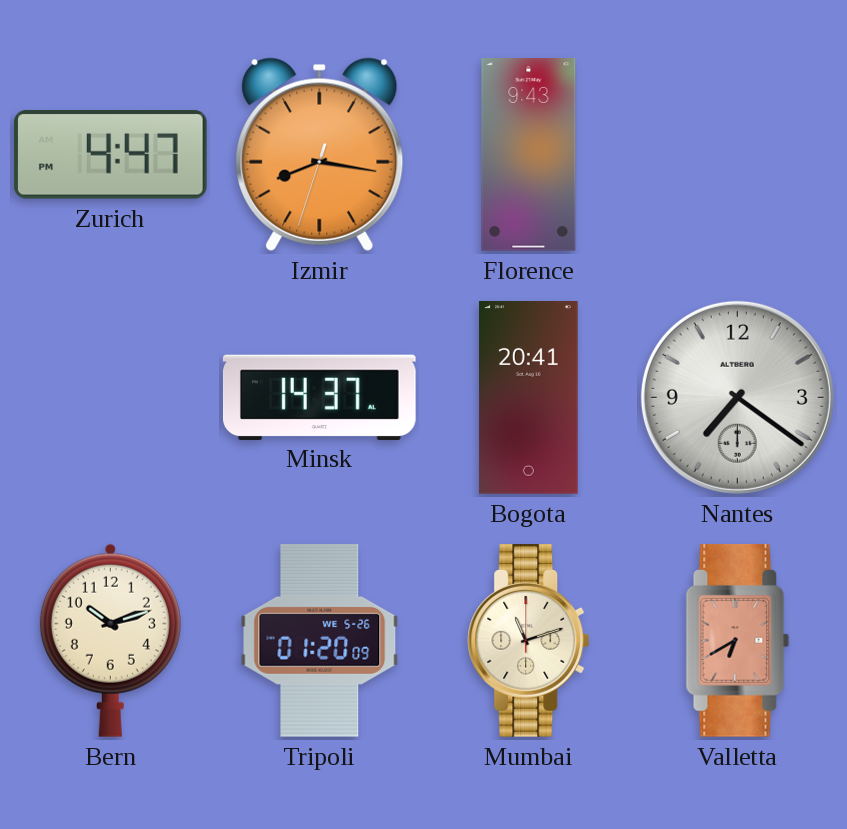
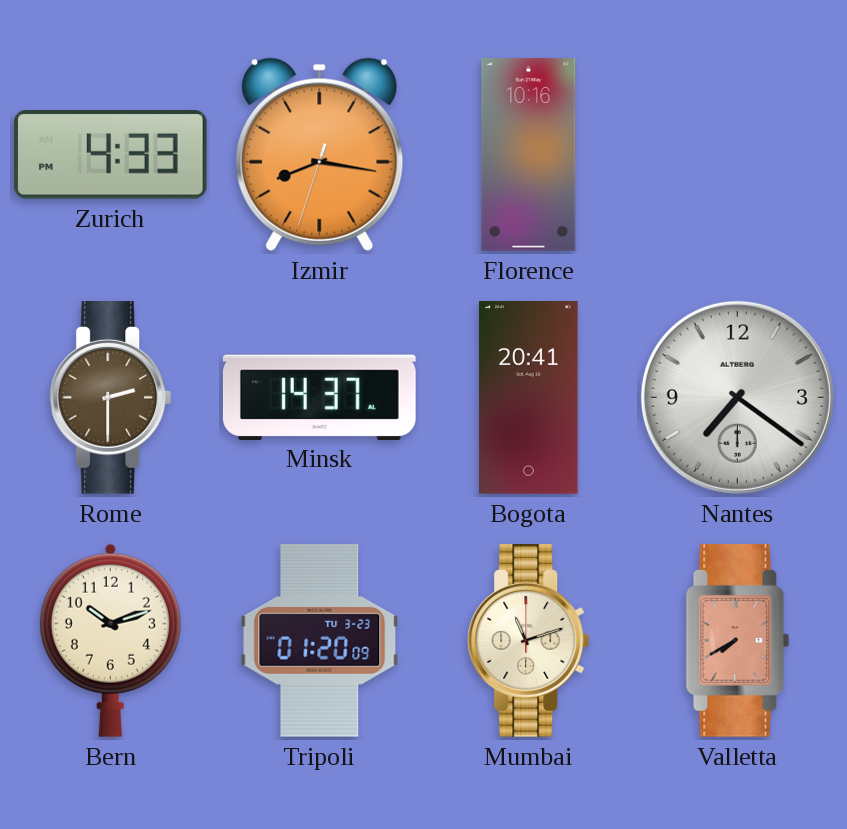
Zurich: 4:47 -> 4:33
Florence: 9:43 -> 10:16
Rome: none -> 2:30
Tripoli date: WE 5-26 -> TU 3-23
Valletta: 6:40 -> 7:40
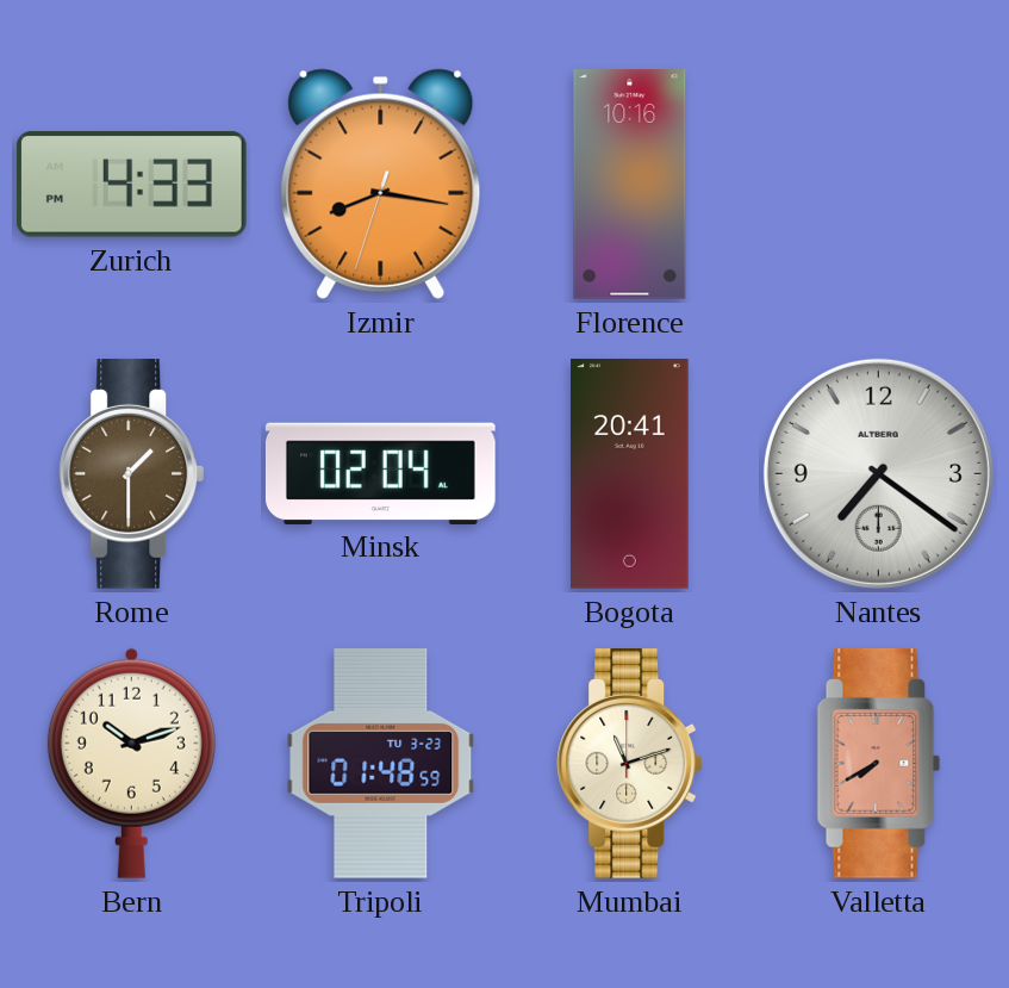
Rome: 2:30 -> 1:30
Minsk: 14:37 -> 02:04
Tripoli: 01:20 -> 01:48
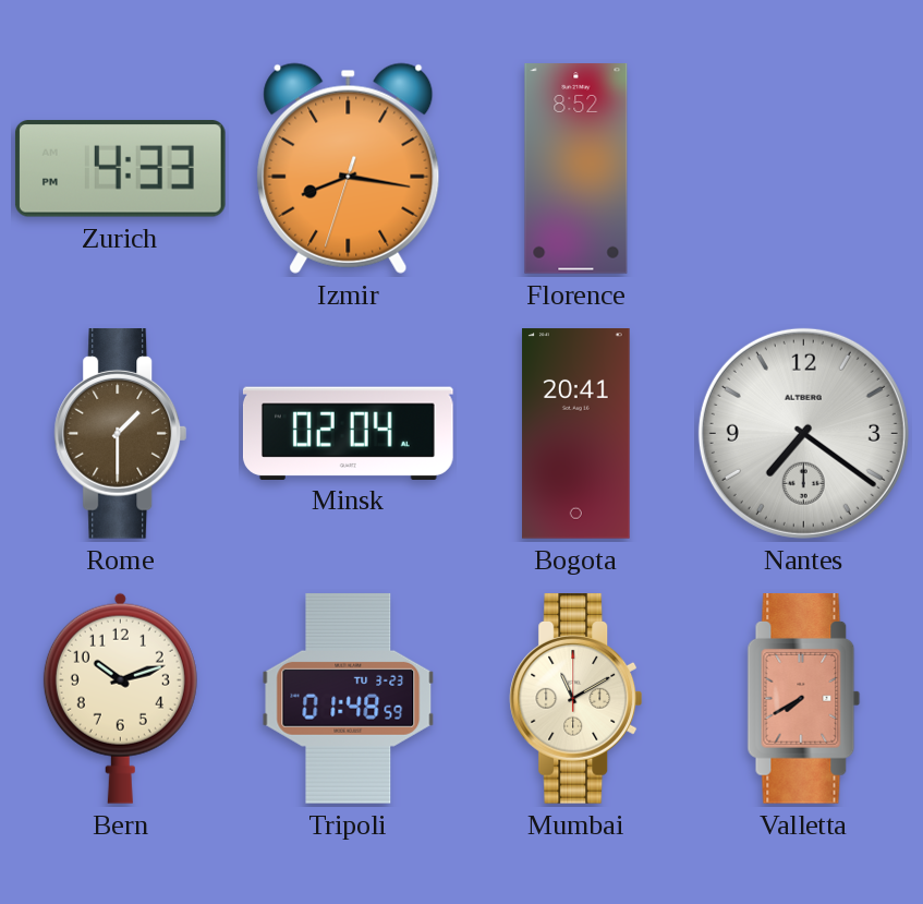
Florence: 10:16 -> 8:52
Mumbai: 11:12 -> 11:10
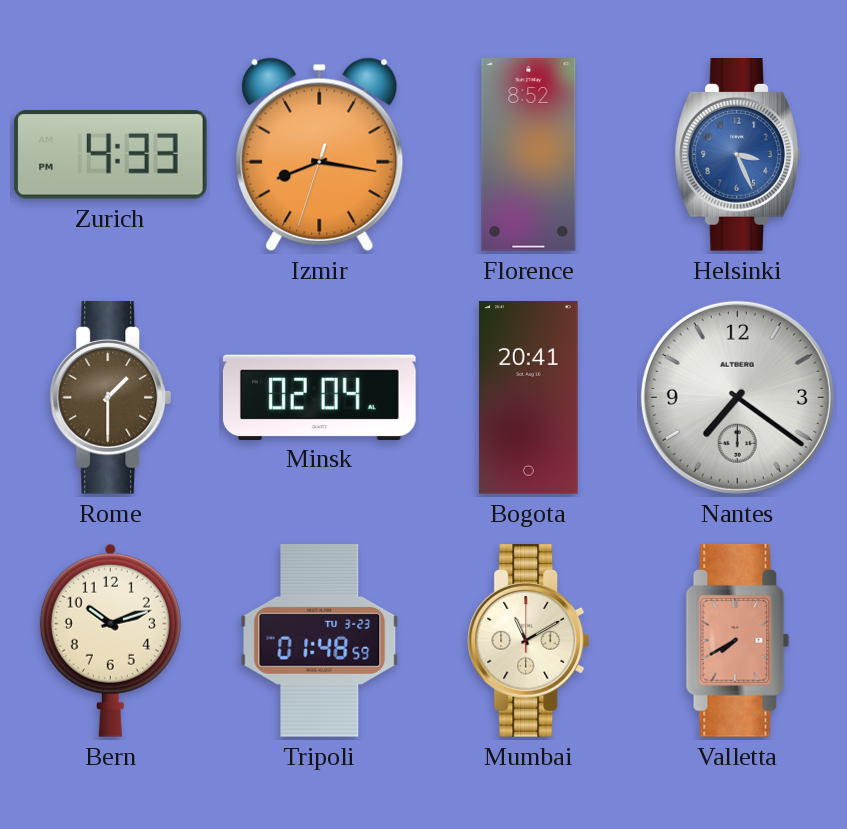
Helsinki: none -> 3:26
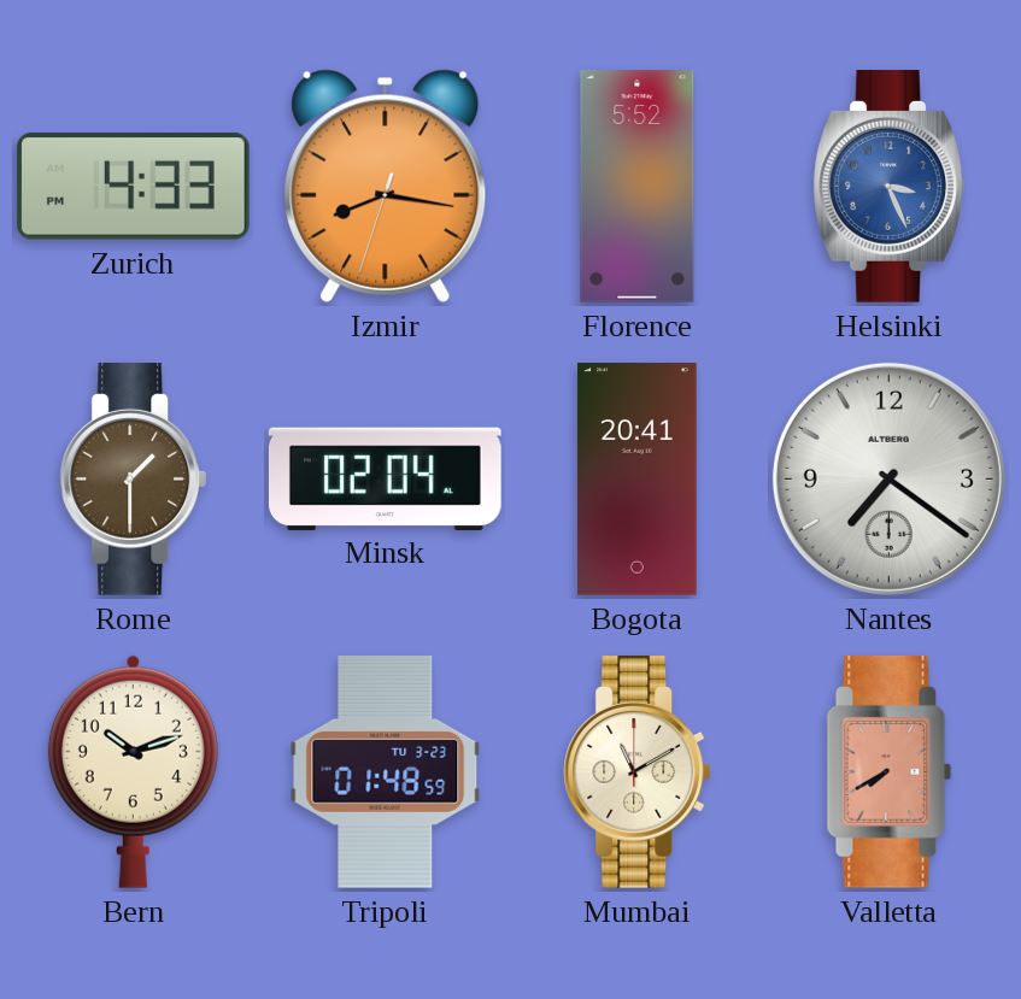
Florence: 8:52 -> 5:52
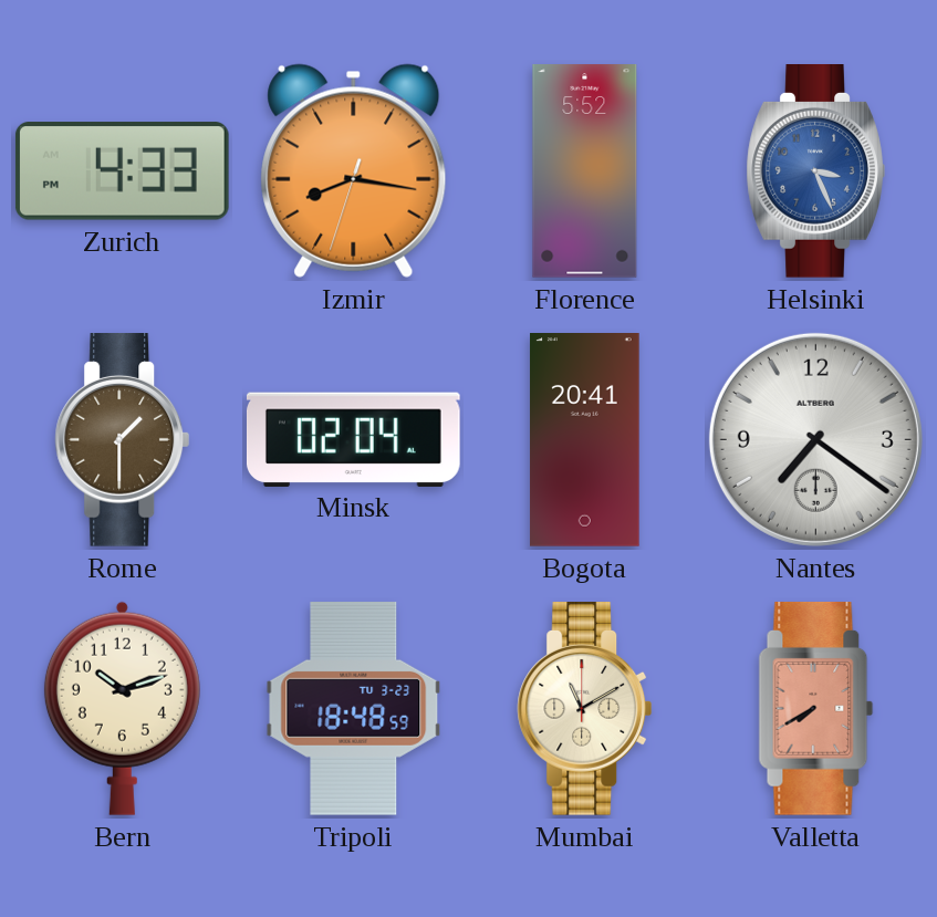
Tripoli: 01:48 -> 18:48
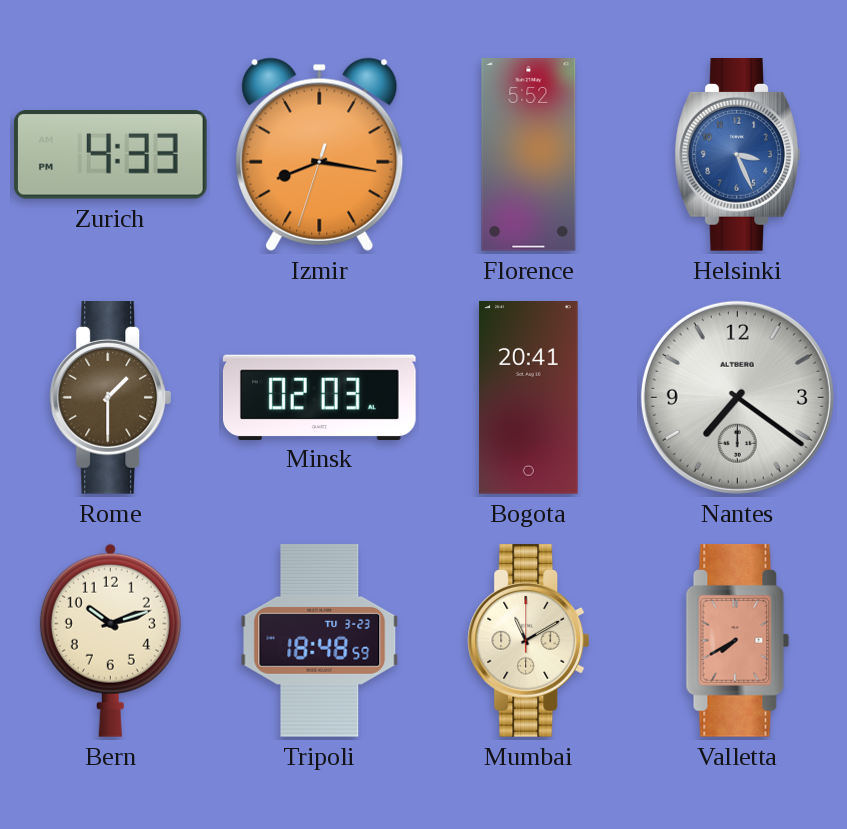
Minsk: 02:04 -> 02:03
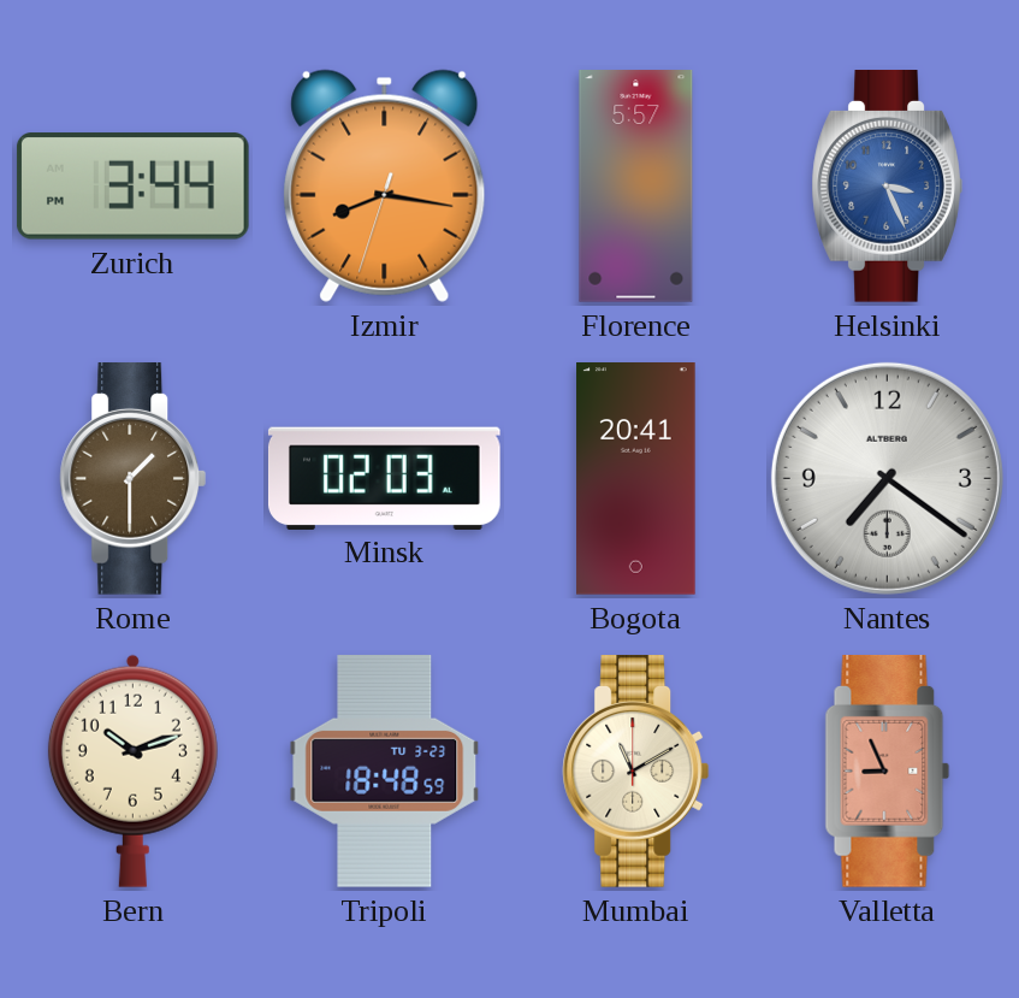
Zurich: 4:33 -> 3:44
Florence: 5:52 -> 5:57
Valletta: 7:40 -> 8:56
